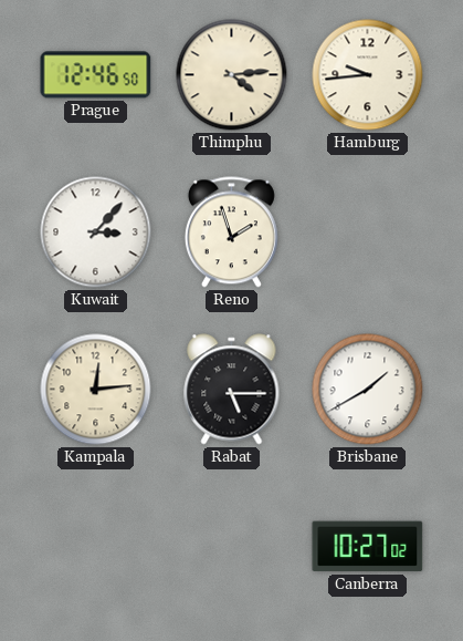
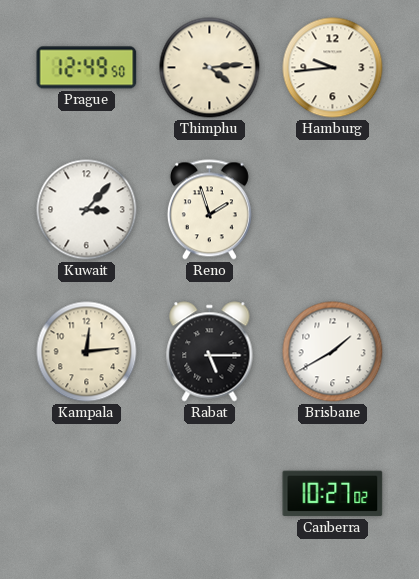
Prague: 12:46 -> 12:49
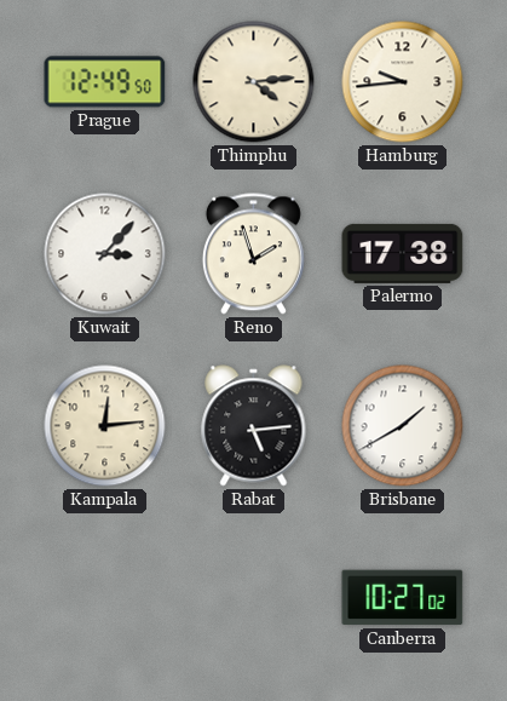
Palermo: none -> 17:38
Rabat: 5:15 -> 5:14
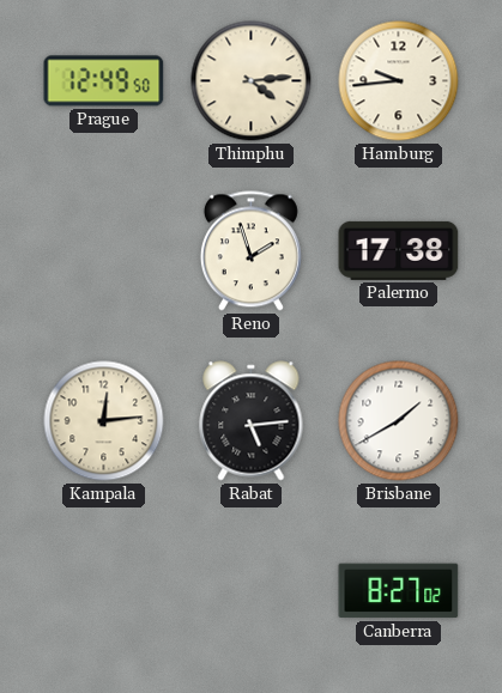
Kuwait: 3:07 -> none
Canberra: 10:27 -> 8:27
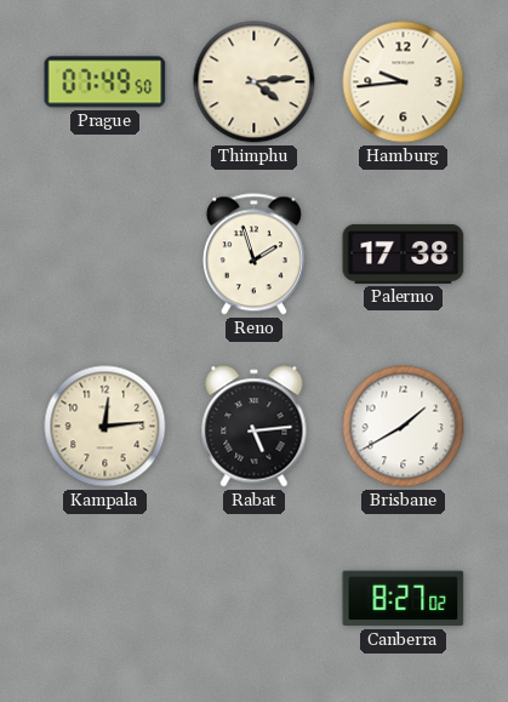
Prague: 12:49 -> 07:49
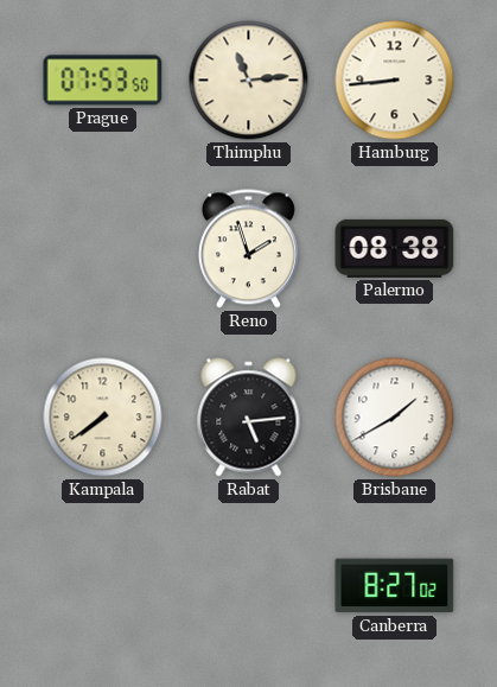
Prague: 07:49 -> 07:53
Thimphu: 4:14 -> 11:14
Hamburg: 9:44 -> 8:44
Palermo: 17:38 -> 08:38
Kampala: 12:14 -> 7:39
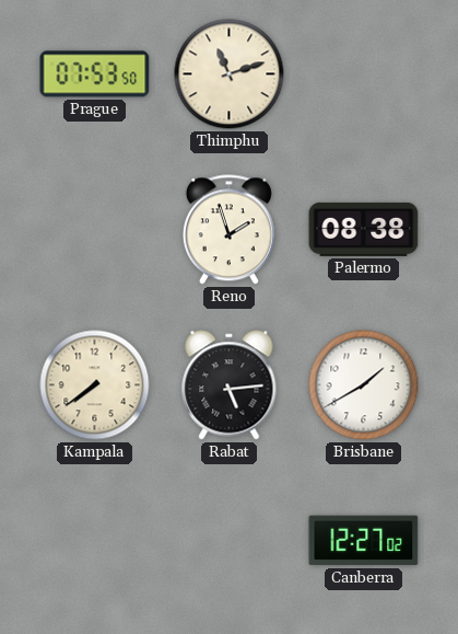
Thimphu: 11:14 -> 11:12
Hamburg: 8:44 -> none
Canberra: 8:27 -> 12:27
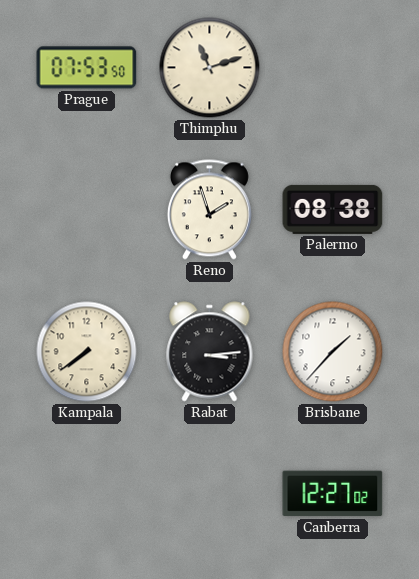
Rabat: 5:14 -> 3:14
Brisbane: 1:40 -> 1:37
